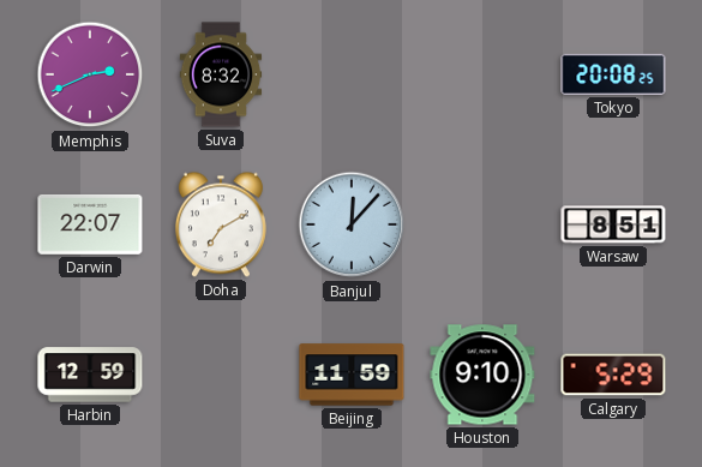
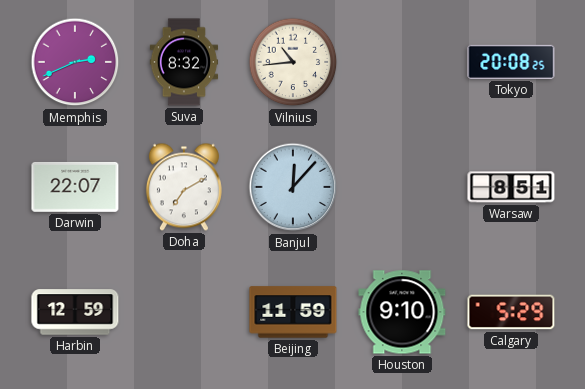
Vilnius: none -> 10:44
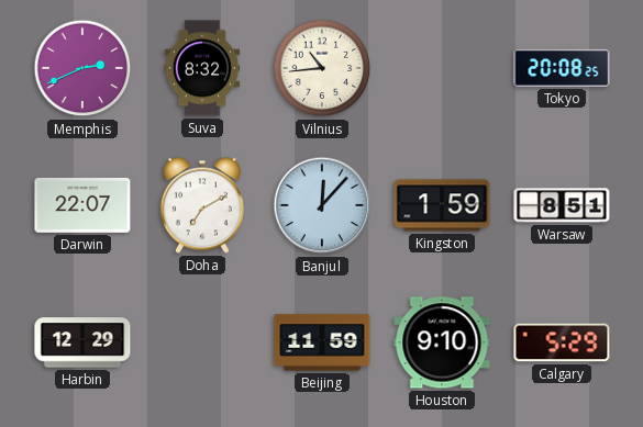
Kingston: none -> 1:59
Harbin: 12:59 -> 12:29
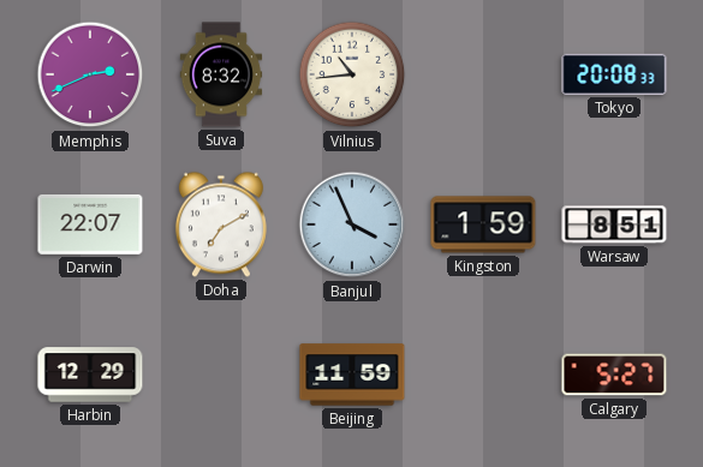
Tokyo: 20:08:25 -> 20:08:33
Banjul: 12:07 -> 3:56
Houston: 9:10 -> none
Calgary: 5:29 -> 5:27
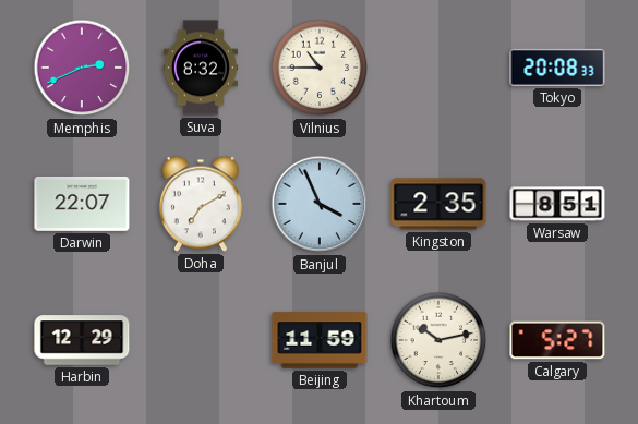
Vilnius: 10:44 -> 10:45
Kingston: 1:59 -> 2:35
Khartoum: none -> 10:13
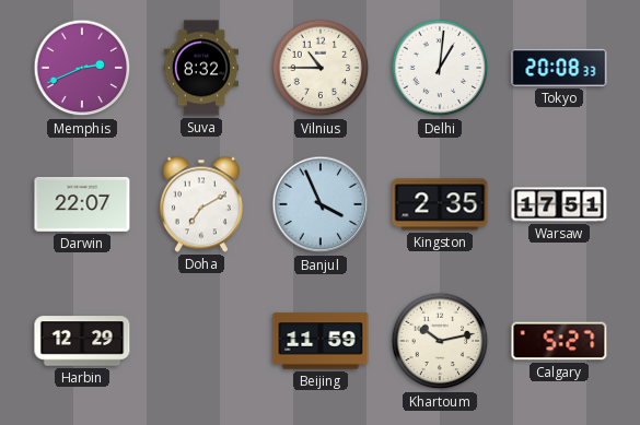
Delhi: none -> 1:01
Warsaw: 8:51 -> 17:51
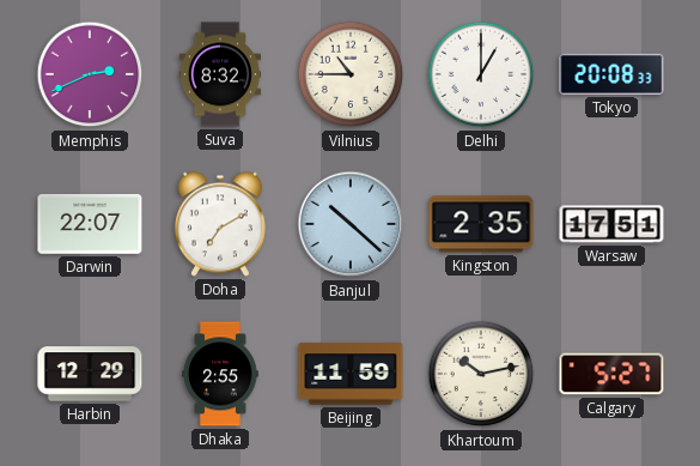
Delhi: 1:01 -> 1:00
Banjul: 3:56 -> 10:22
Dhaka: none -> 2:55
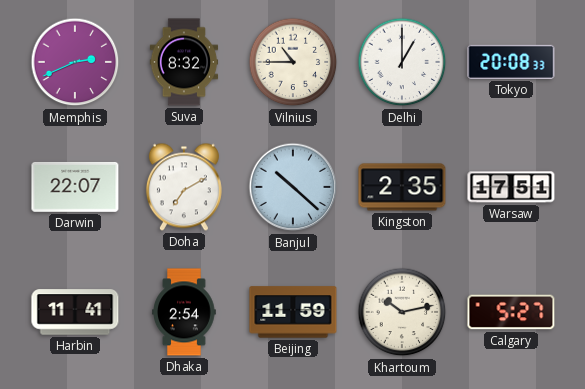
Harbin: 12:29 -> 11:41
Dhaka: 2:55 -> 2:54
